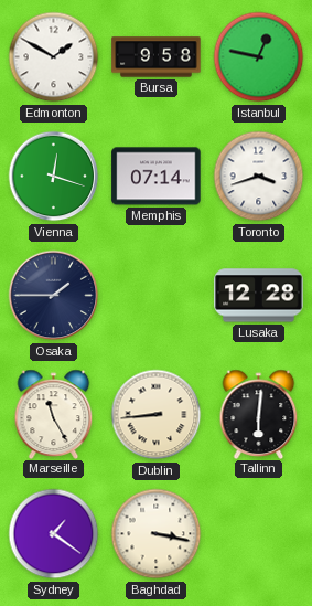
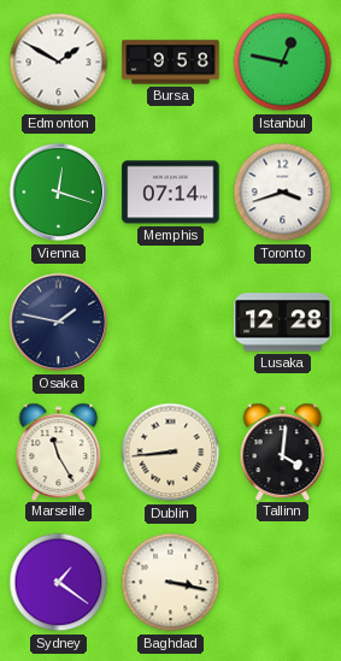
Osaka: 1:45 -> 1:47
Tallinn: 6:01 -> 4:01
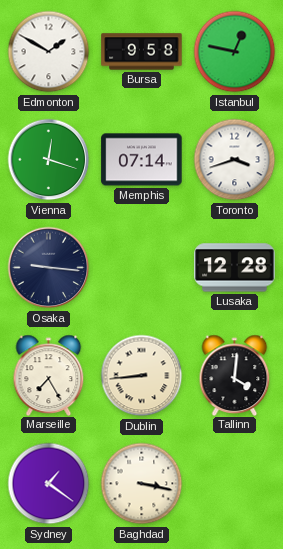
Osaka: 1:47 -> 9:16
Marseille: 11:25 -> 7:25
